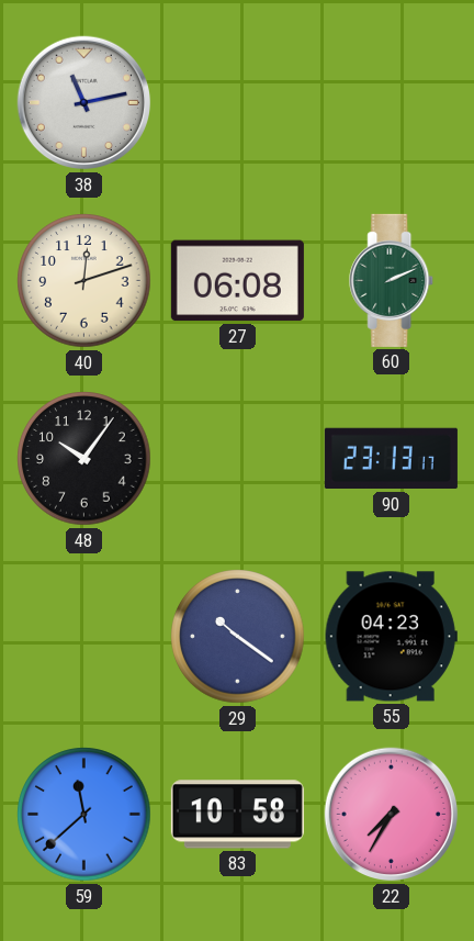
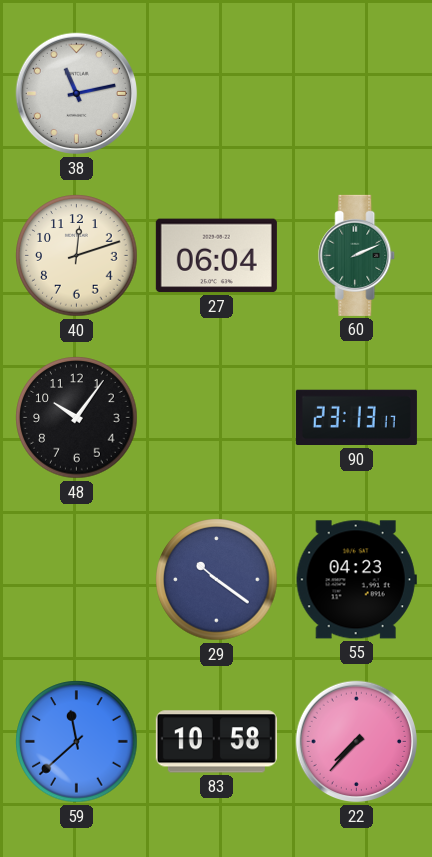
27: 06:08 -> 06:04
22: 7:35 -> 7:37
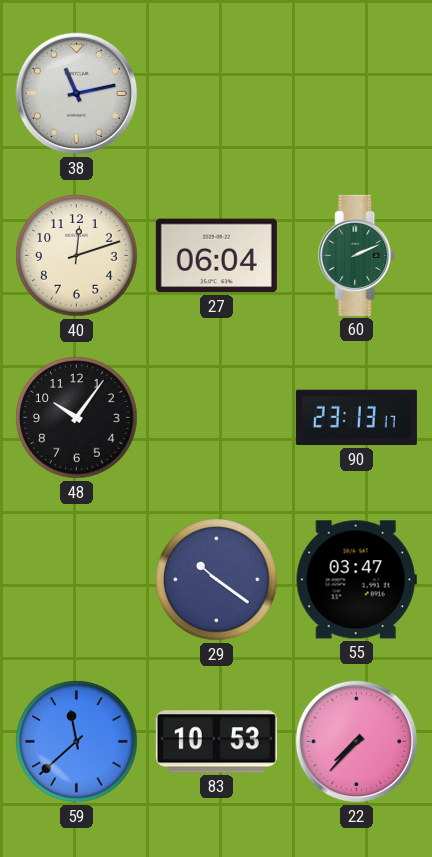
55: 04:23 -> 03:47
83: 10:58 -> 10:53
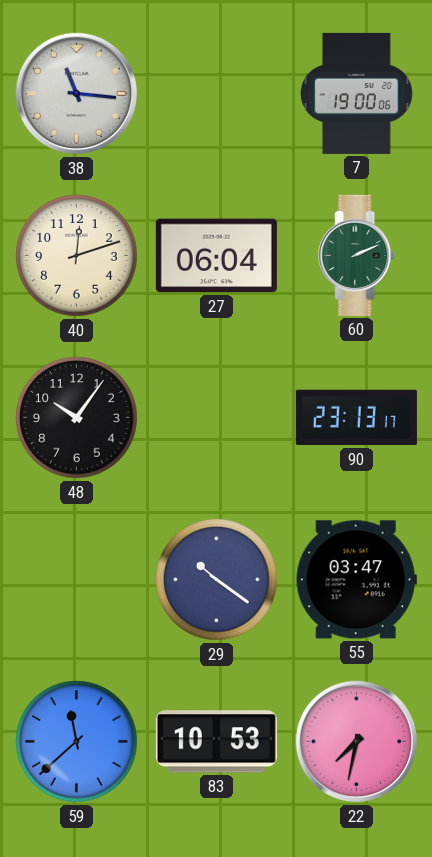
38: 11:13 -> 11:16
7: none -> 19:00
22: 7:37 -> 7:32
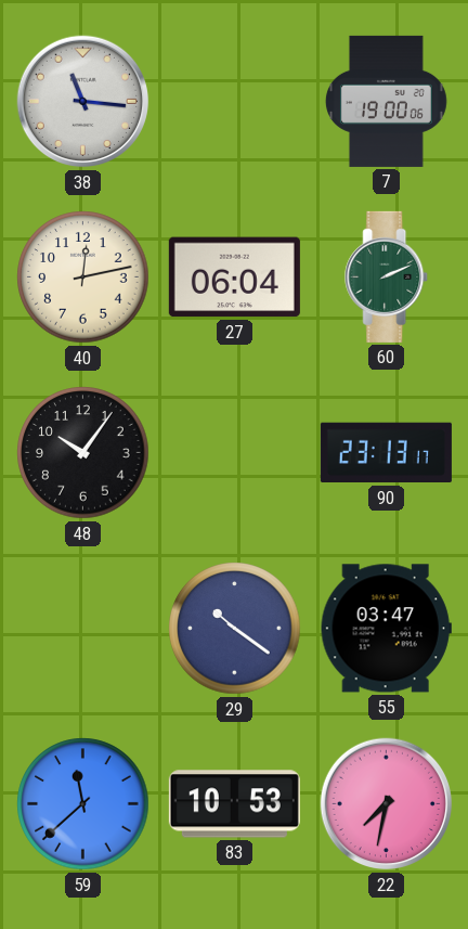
40: 12:12 -> 12:13
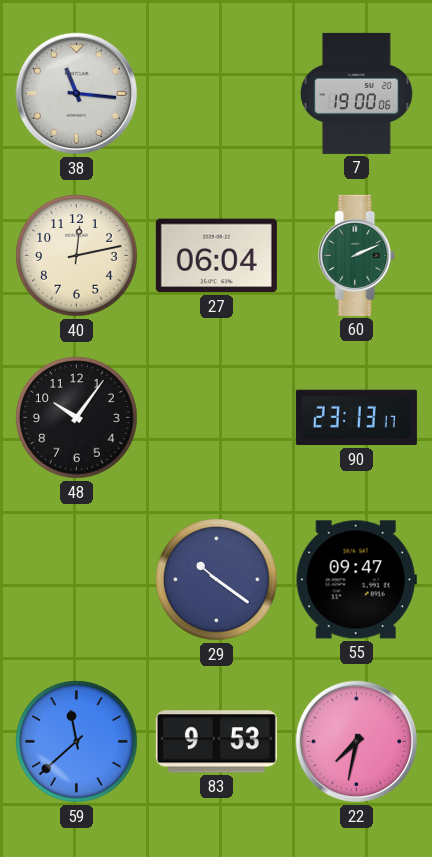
55: 03:47 -> 09:47
83: 10:53 -> 9:53
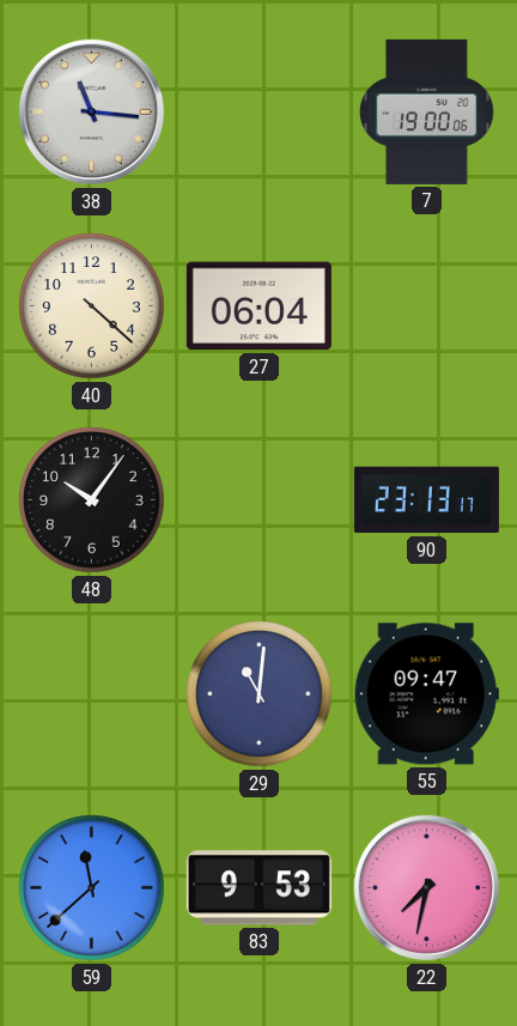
40: 12:13 -> 4:22
60: 2:11 -> none
29: 10:21 -> 11:01
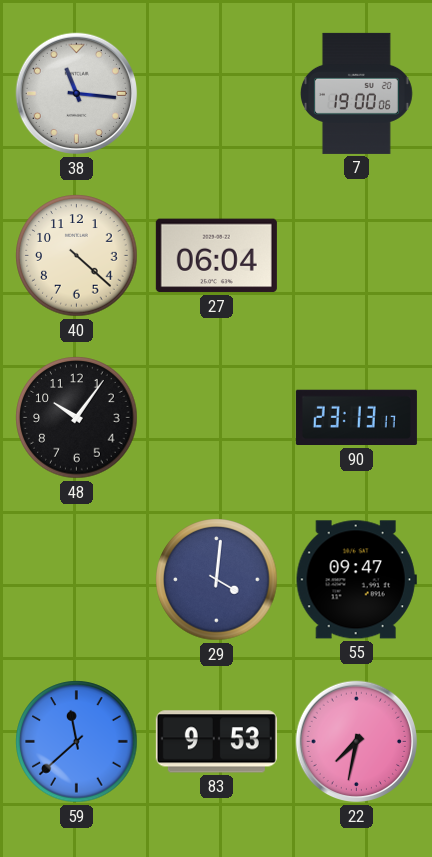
29: 11:01 -> 4:01
